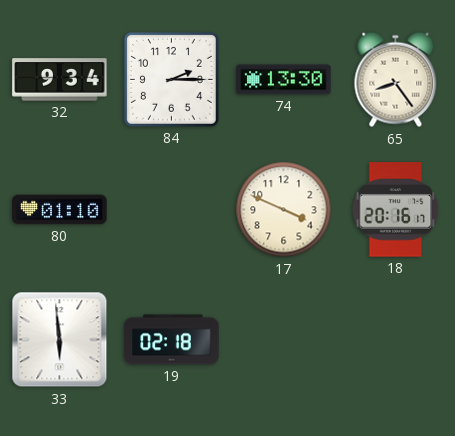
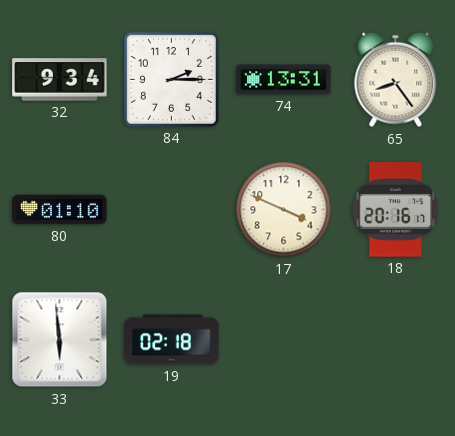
74: 13:30 -> 13:31
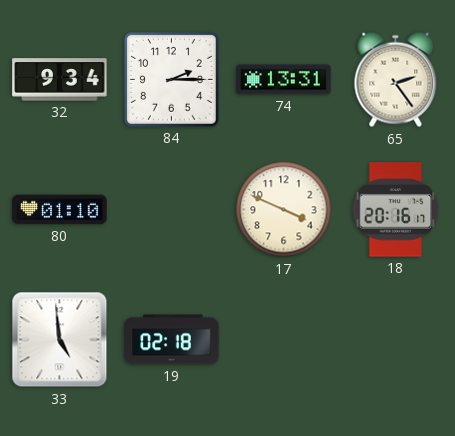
65: 8:24 -> 2:24
33: 5:59 -> 4:59
